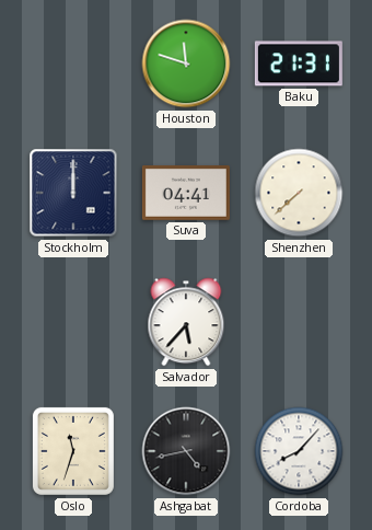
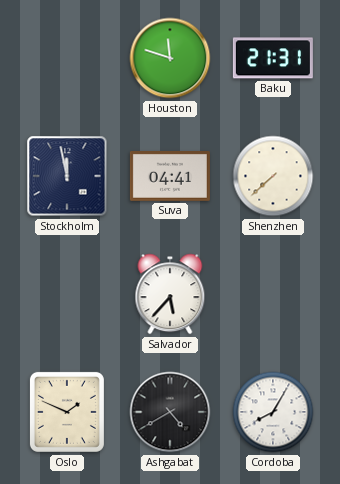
Stockholm: 12:00 -> 11:58
Oslo: 11:33 -> 1:49
Ashgabat: 4:43 -> 4:40
Cordoba: 8:07 -> 8:05
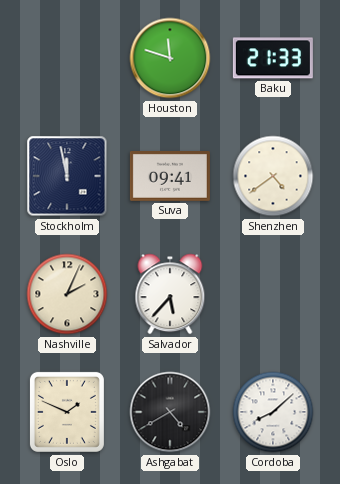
Baku: 21:31 -> 21:33
Suva: 04:41 -> 09:41
Shenzhen: 7:38 -> 4:39
Nashville: none -> 2:04
Cordoba: 8:05 -> 8:08
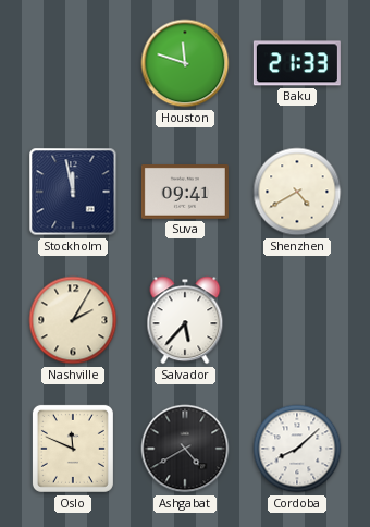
Shenzhen: 4:39 -> 4:40
Nashville: 2:04 -> 2:05
Oslo: 1:49 -> 11:49
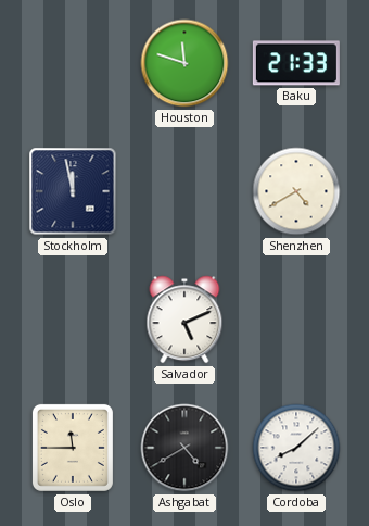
Suva: 09:41 -> none
Nashville: 2:05 -> none
Salvador: 5:37 -> 5:11
Oslo: 11:49 -> 11:45
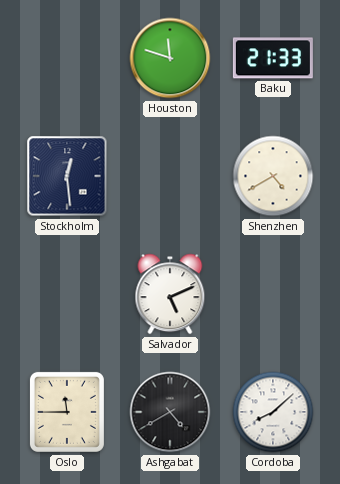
Stockholm: 11:58 -> 12:29
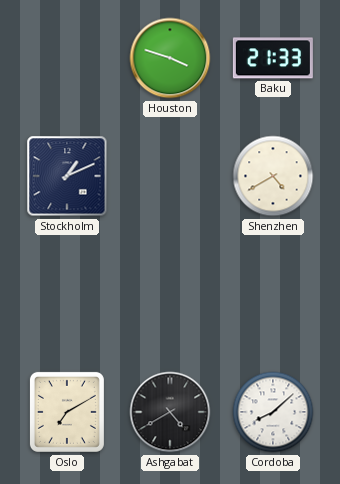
Houston: 11:48 -> 3:48
Stockholm: 12:29 -> 1:11
Salvador: 5:11 -> none
Oslo: 11:45 -> 7:10
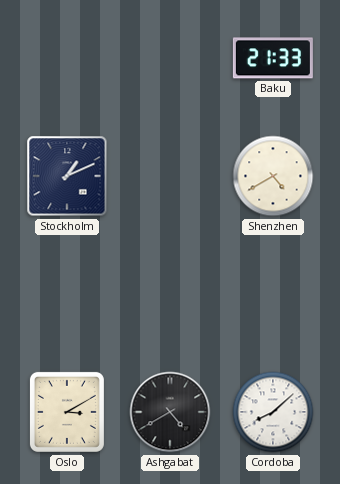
Houston: 3:48 -> none
Oslo: 7:10 -> 3:10
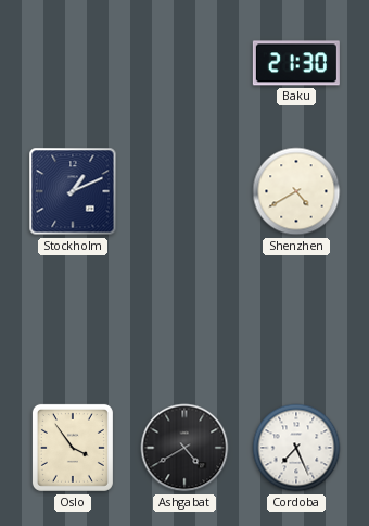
Baku: 21:33 -> 21:30
Oslo: 3:10 -> 3:54
Cordoba: 8:08 -> 7:26
